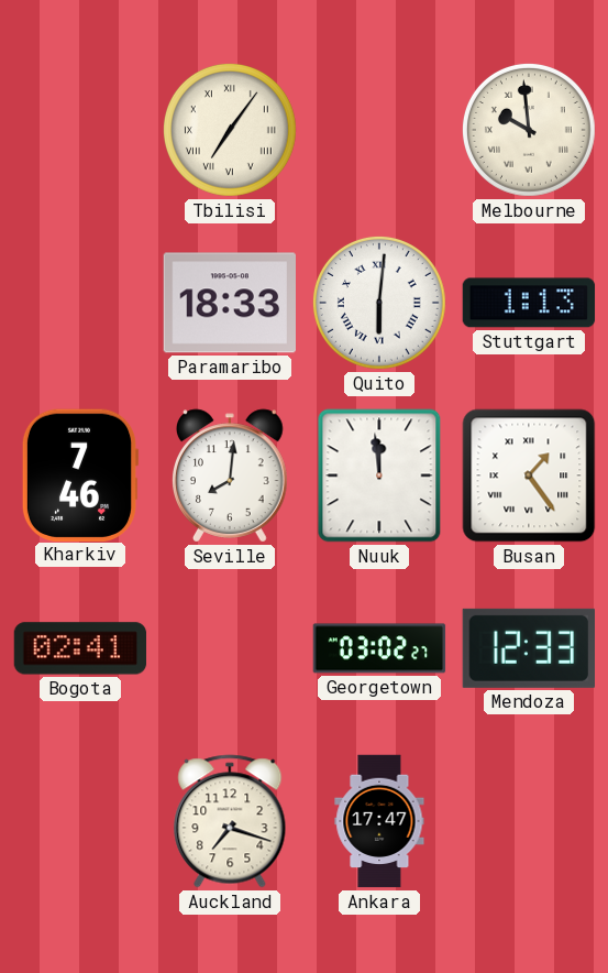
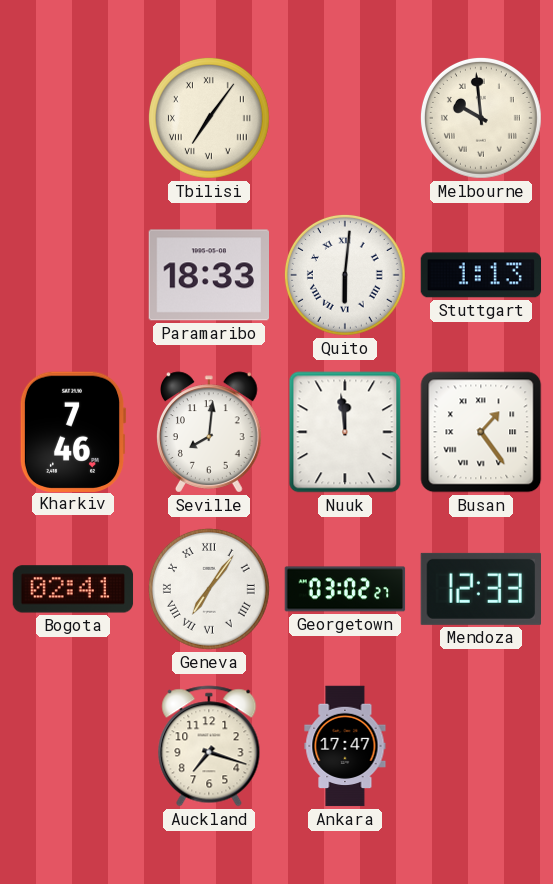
Geneva: none -> 7:06
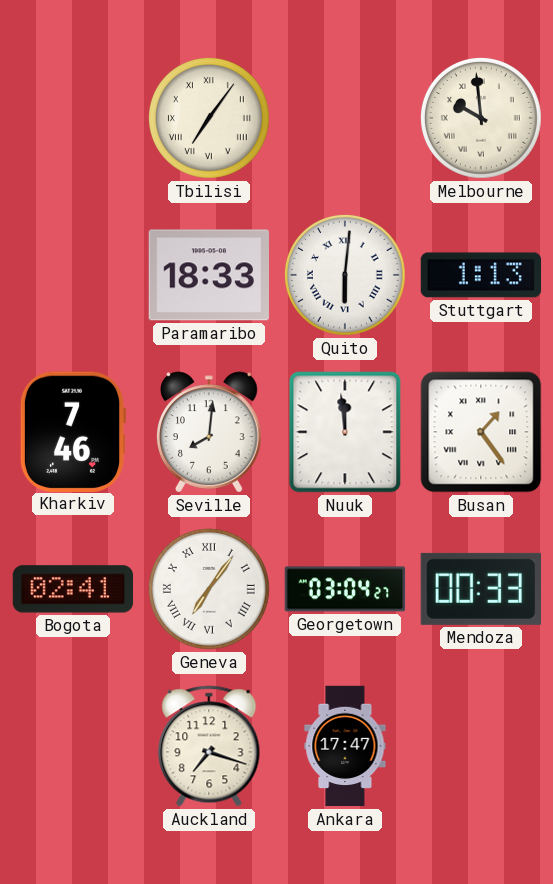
Georgetown: 03:02 -> 03:04
Mendoza: 12:33 -> 00:33
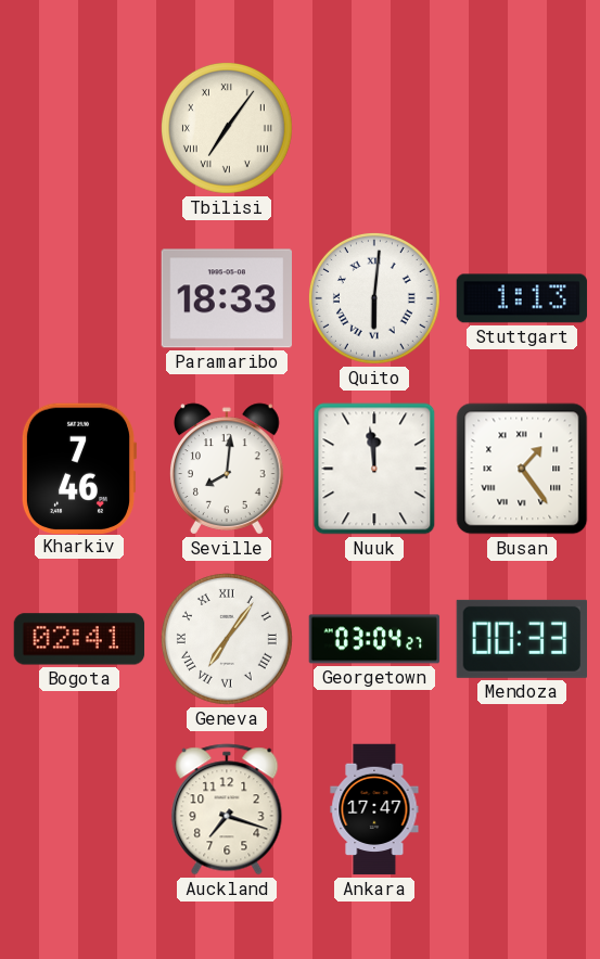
Melbourne: 9:59 -> none
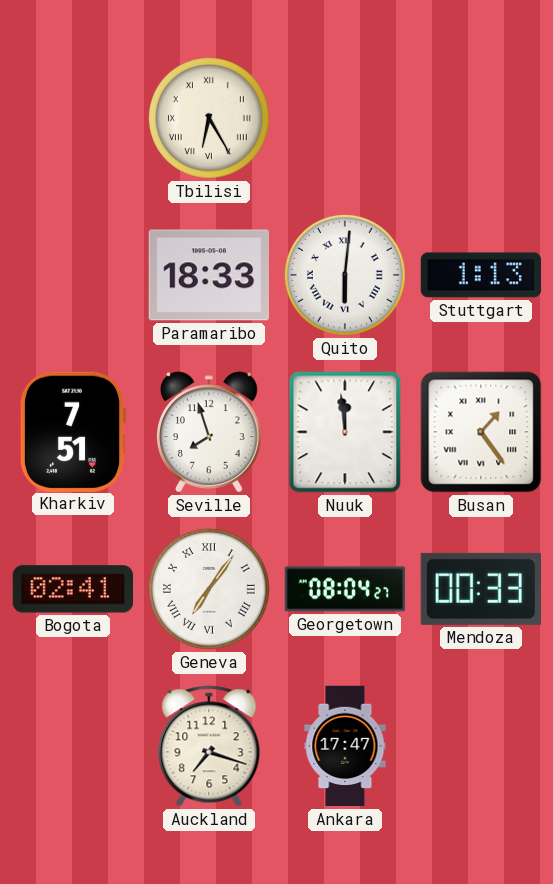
Tbilisi: 7:06 -> 6:25
Kharkiv: 7:46 -> 7:51
Seville: 8:01 -> 7:57
Georgetown: 03:04 -> 08:04
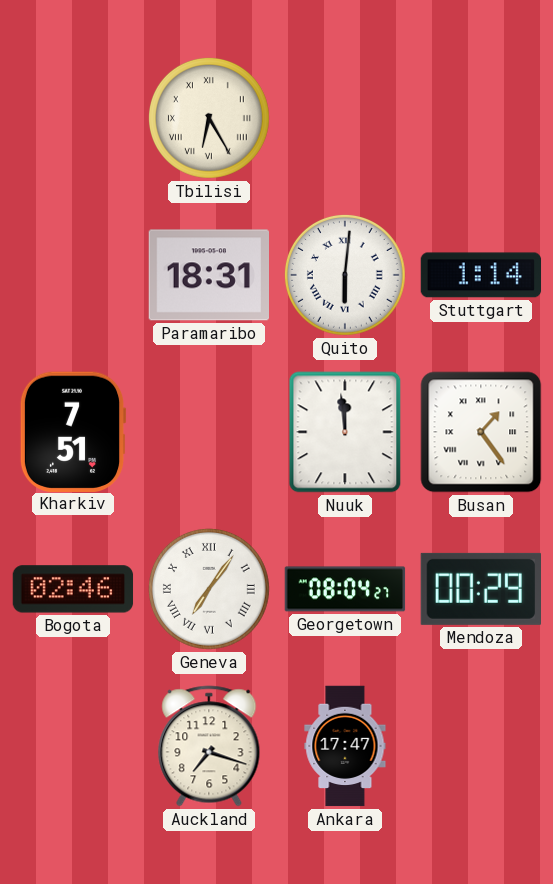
Paramaribo: 18:33 -> 18:31
Stuttgart: 1:13 -> 1:14
Seville: 7:57 -> none
Bogota: 02:41 -> 02:46
Mendoza: 00:33 -> 00:29
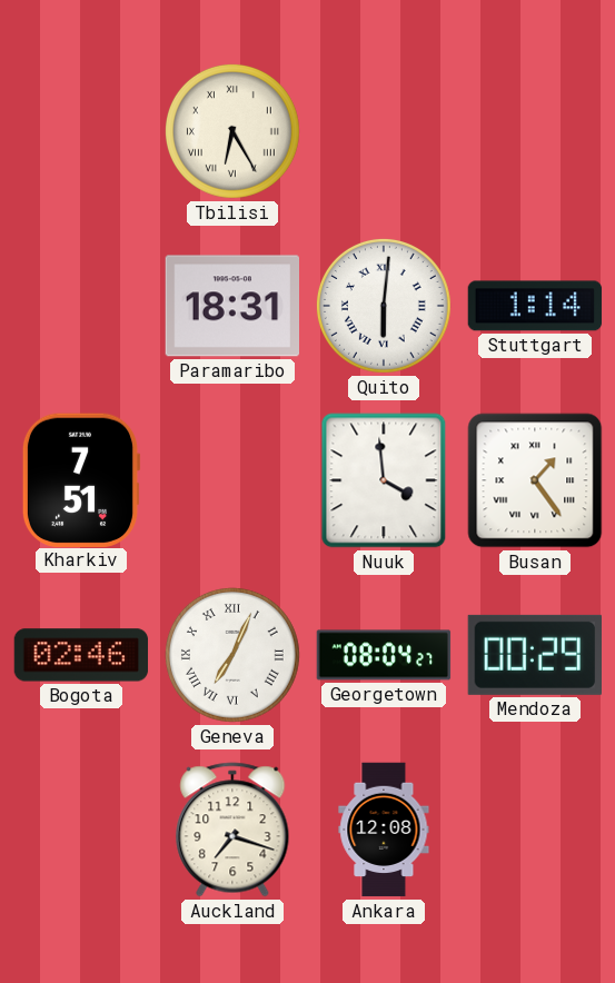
Nuuk: 11:59 -> 3:59
Geneva: 7:06 -> 7:04
Ankara: 17:47 -> 12:08
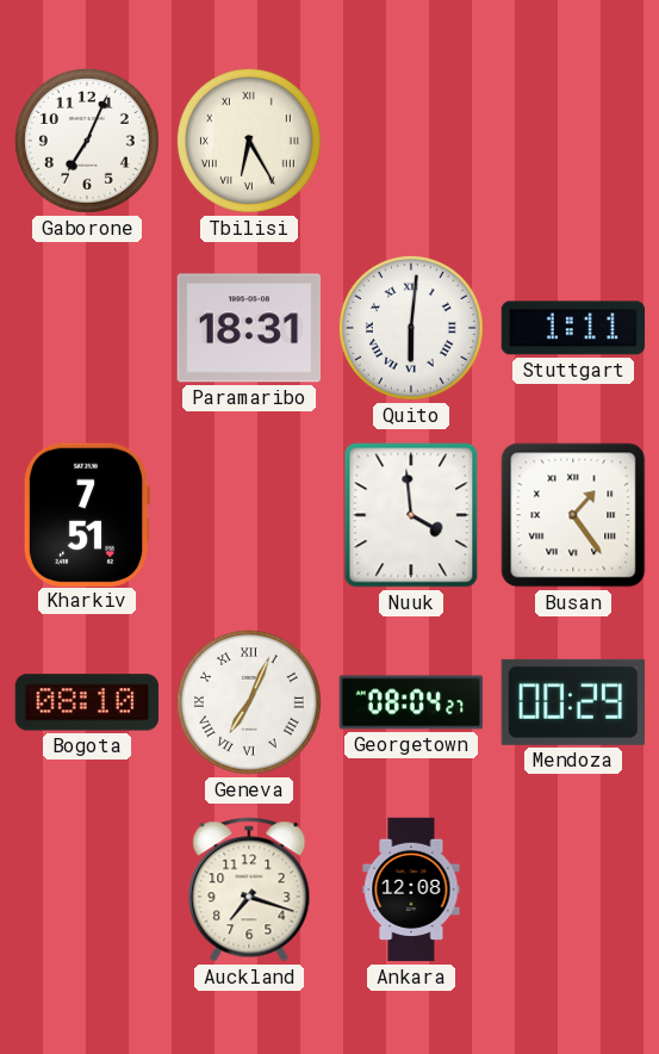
Gaborone: none -> 7:04
Stuttgart: 1:14 -> 1:11
Bogota: 02:46 -> 08:10
